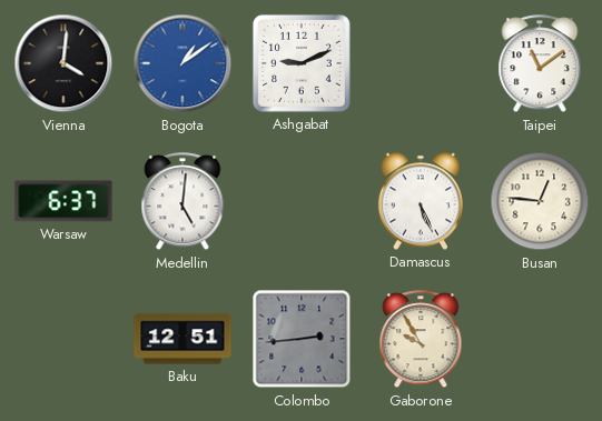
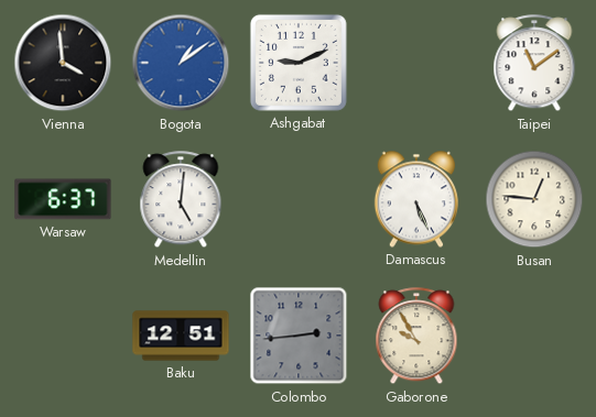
Vienna: 4:01 -> 3:59
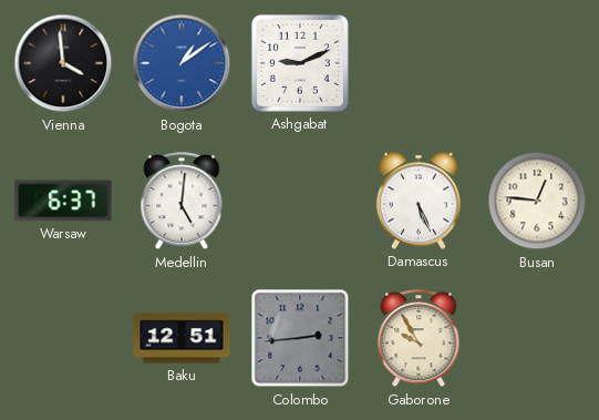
Taipei: 11:09 -> none
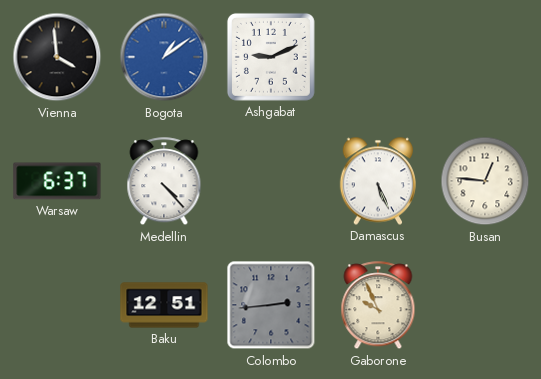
Medellin: 5:01 -> 4:23
Gaborone: 9:55 -> 9:56
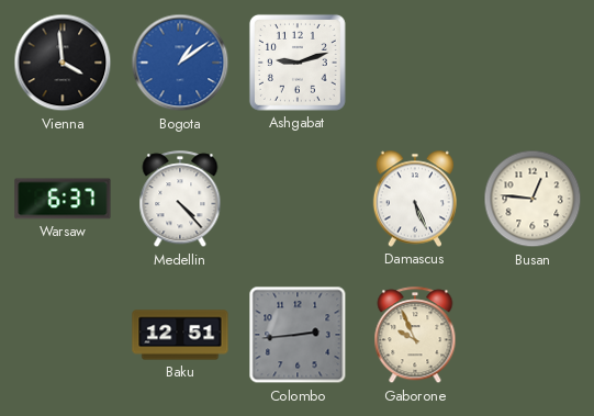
Ashgabat: 9:11 -> 9:12
